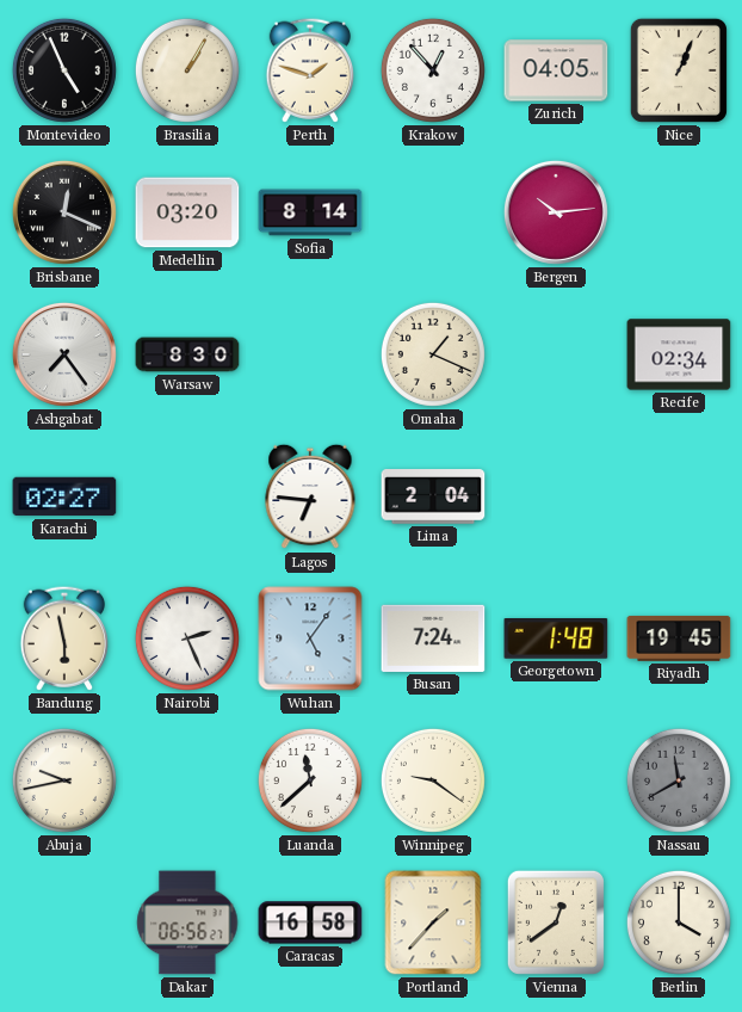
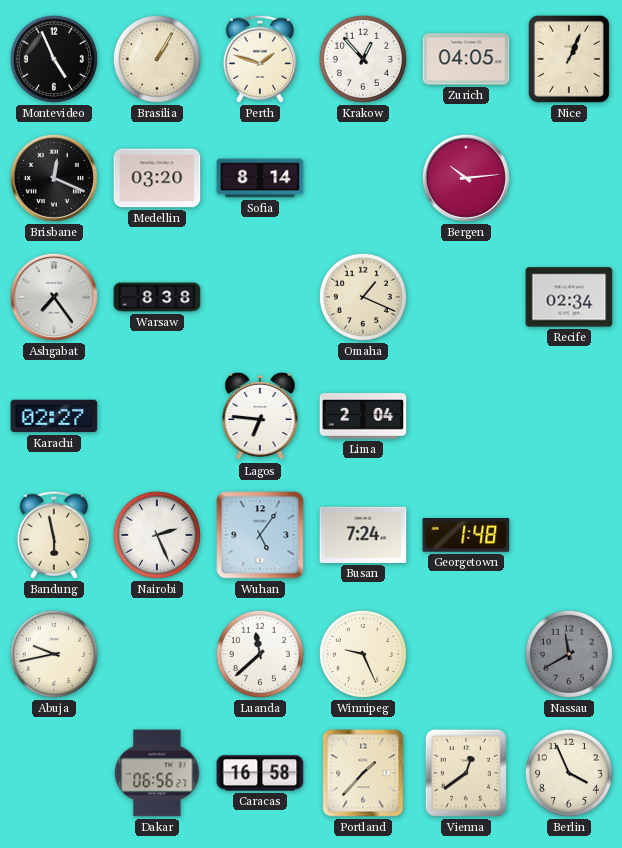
Warsaw: 8:30 -> 8:38
Riyadh: 19:45 -> none
Winnipeg: 9:21 -> 9:26
Berlin: 4:00 -> 3:56
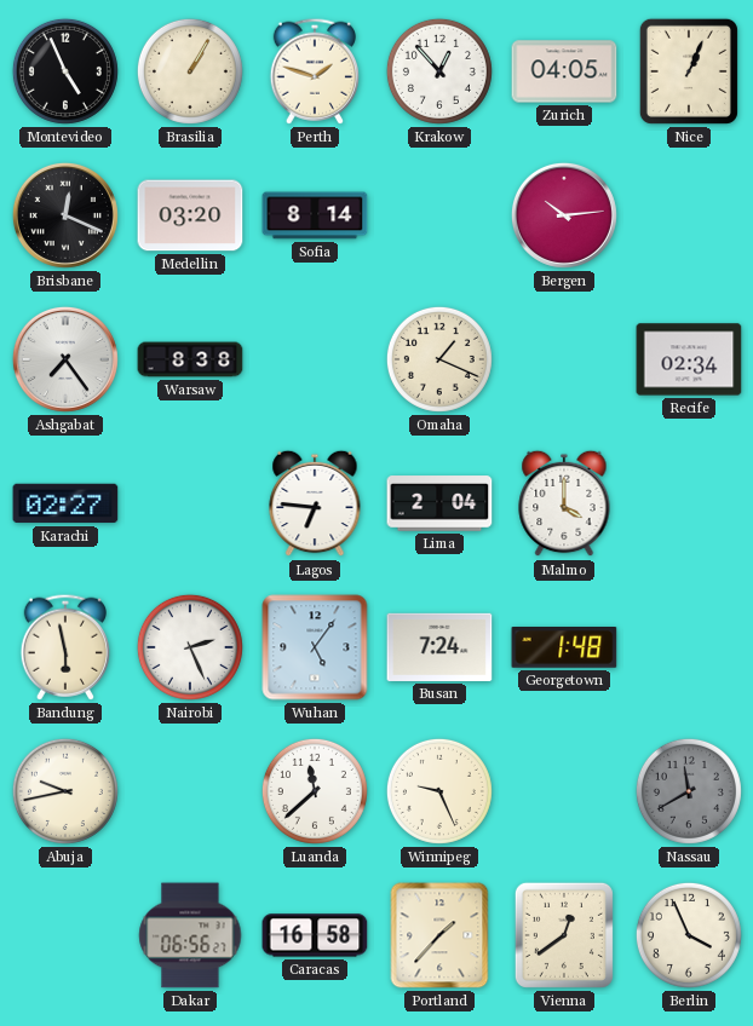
Malmo: none -> 4:00
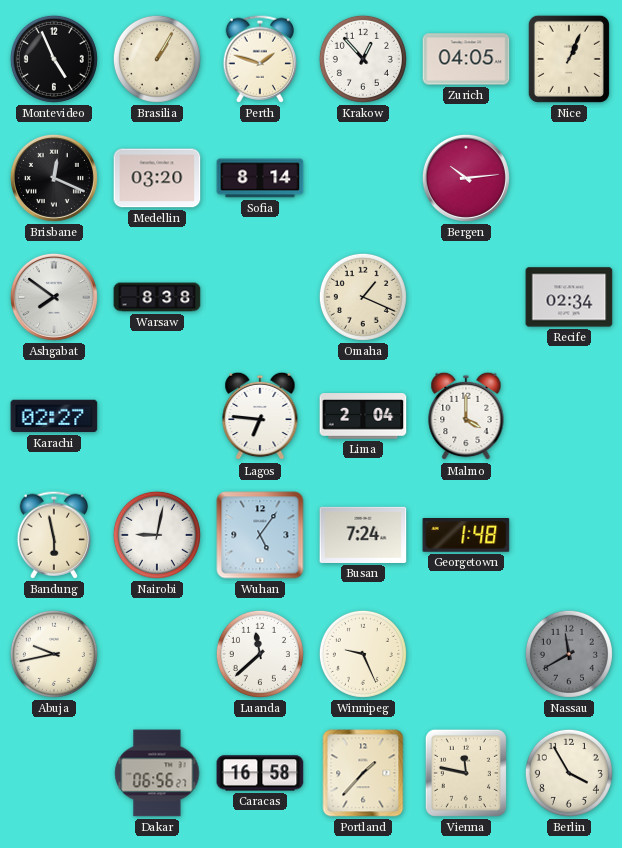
Ashgabat: 7:24 -> 7:51
Nairobi: 2:26 -> 9:02
Vienna: 12:39 -> 11:47
Berlin: 3:56 -> 3:55
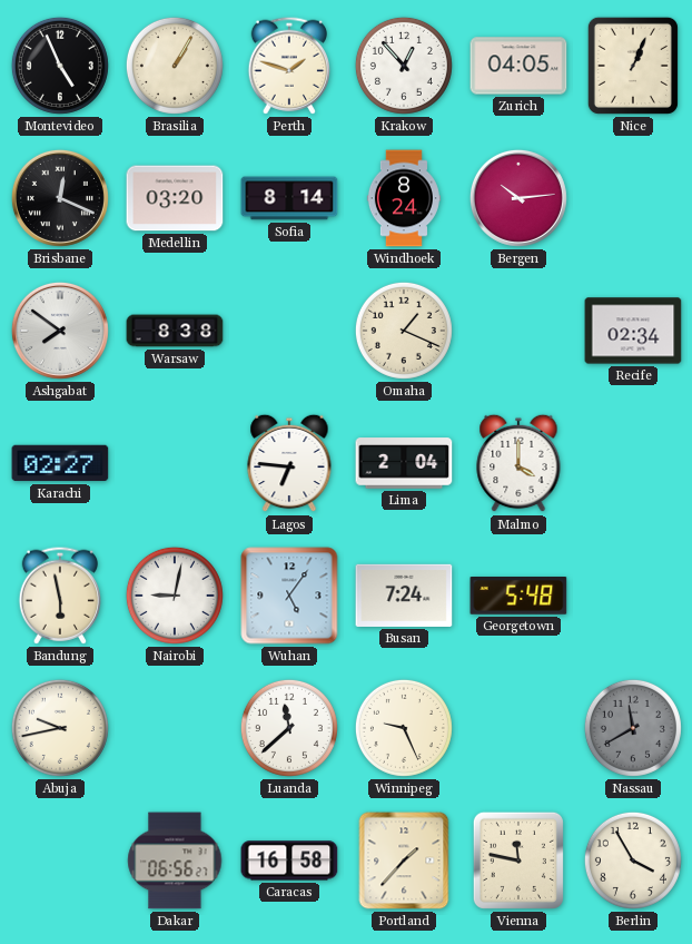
Windhoek: none -> 8:24
Georgetown: 1:48 -> 5:48
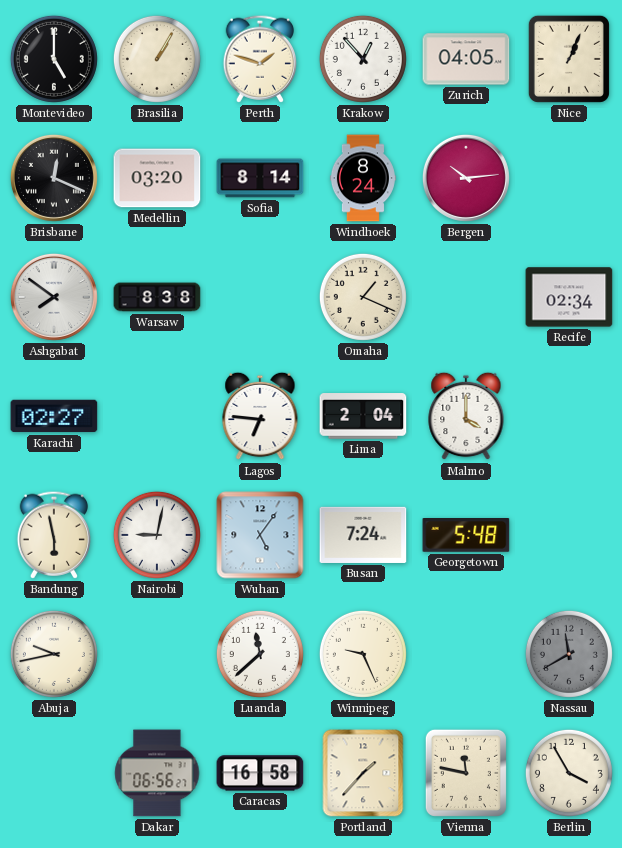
Montevideo: 4:56 -> 5:00
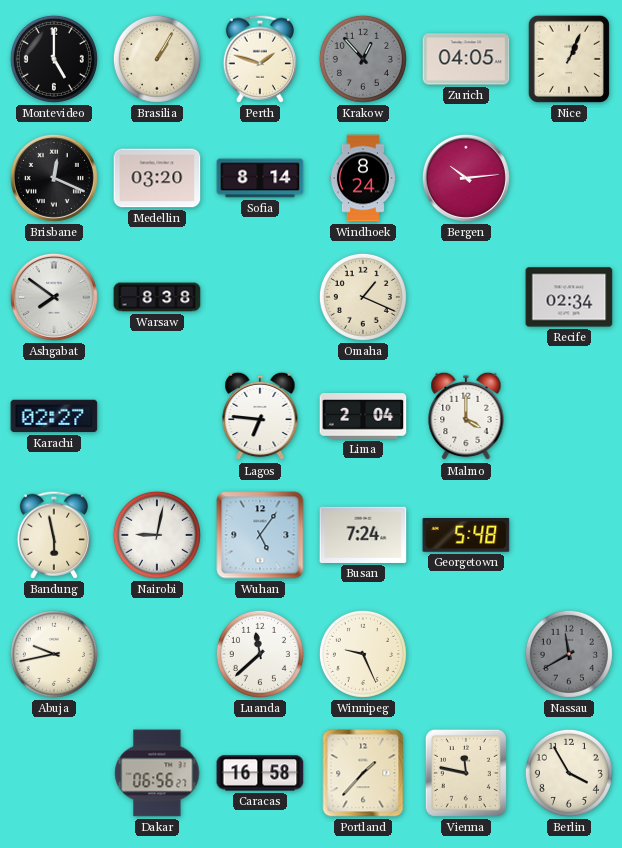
Krakow dial: white -> grey
